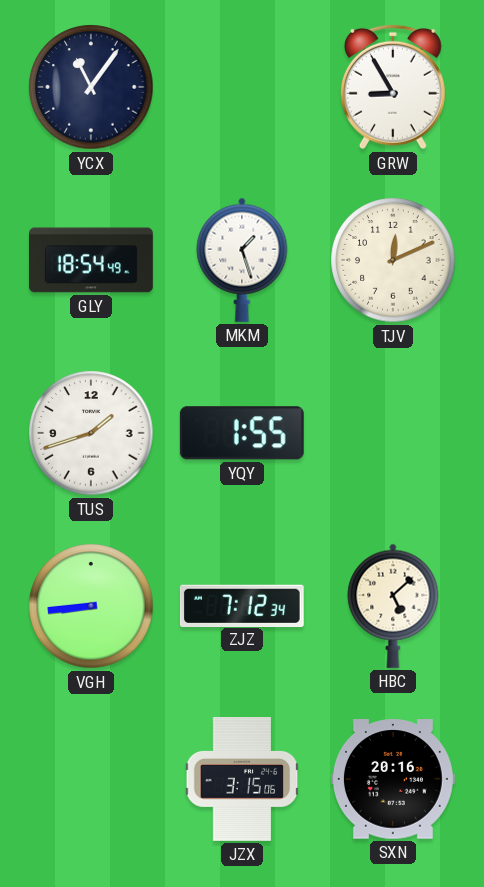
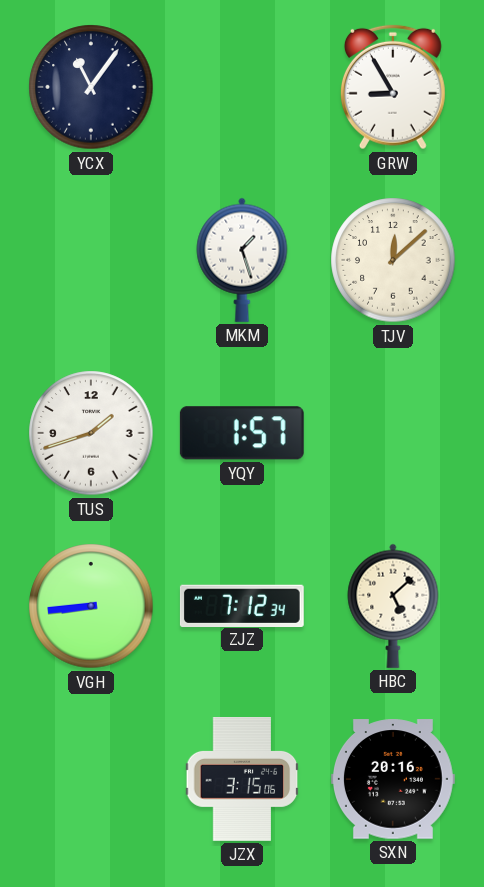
GLY: 18:54 -> none
TJV: 12:11 -> 12:08
YQY: 1:55 -> 1:57
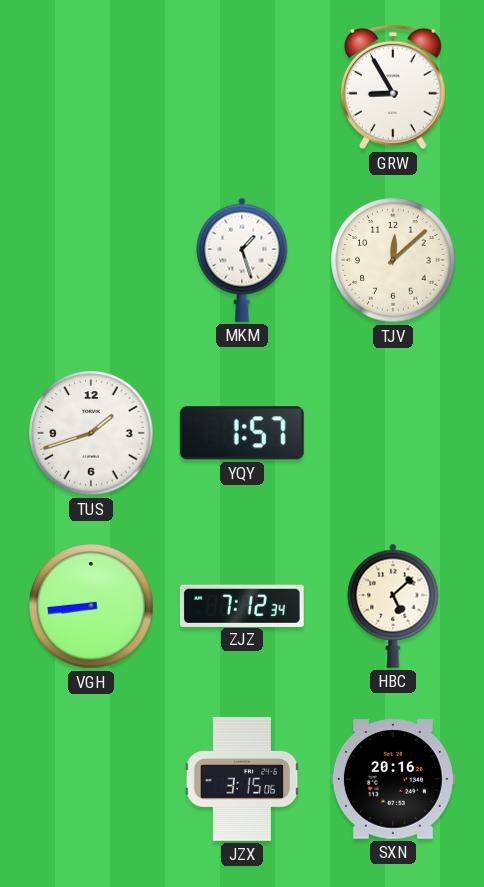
YCX: 11:06 -> none
